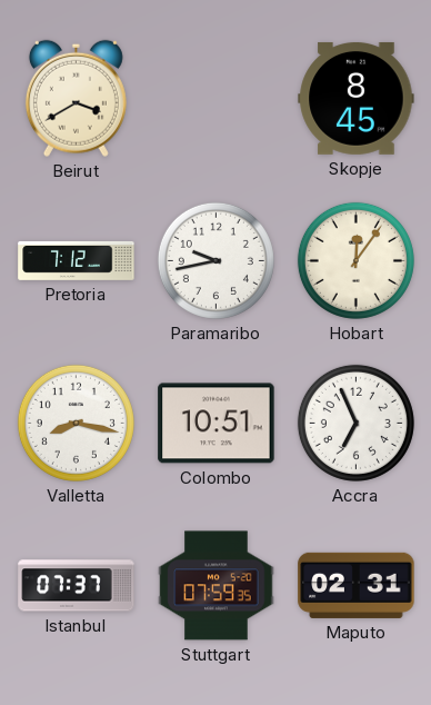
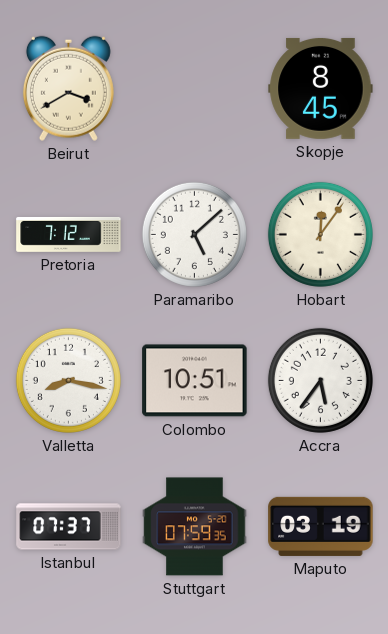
Paramaribo: 9:43 -> 5:08
Accra: 6:56 -> 5:36
Maputo: 02:31 -> 03:19
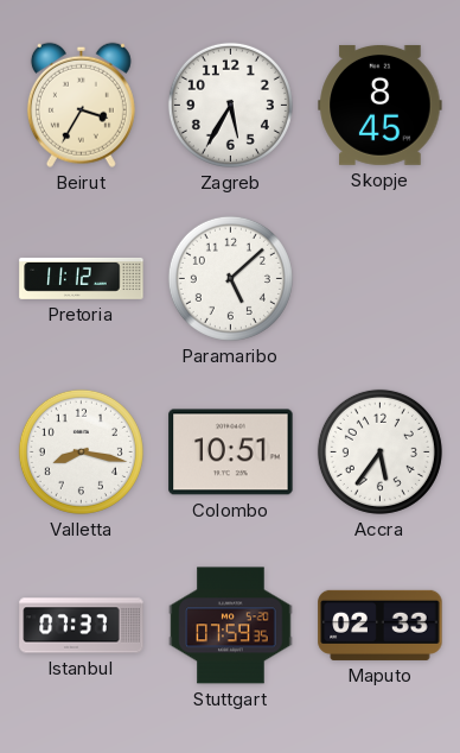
Beirut: 3:40 -> 3:35
Zagreb: none -> 5:35
Pretoria: 7:12 -> 11:12
Hobart: 12:06 -> none
Maputo: 03:19 -> 02:33
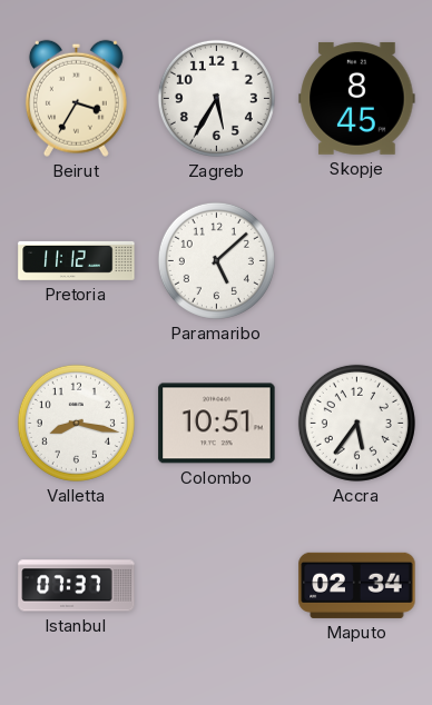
Stuttgart: 07:59 -> none
Maputo: 02:33 -> 02:34
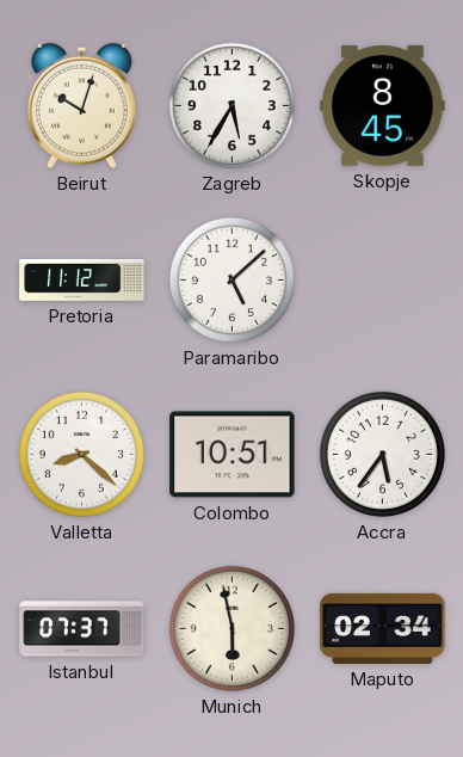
Beirut: 3:35 -> 10:03
Valletta: 8:17 -> 8:22
Munich: none -> 5:58
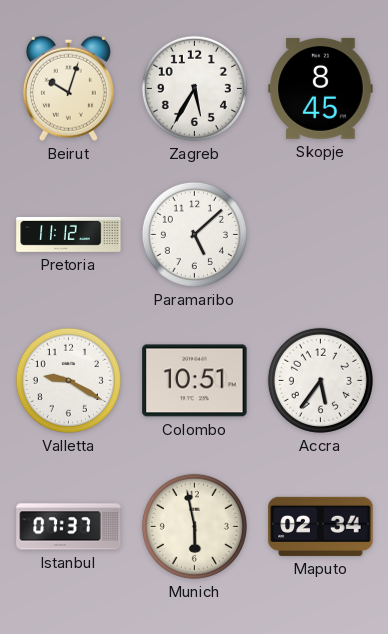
Valletta: 8:22 -> 9:20
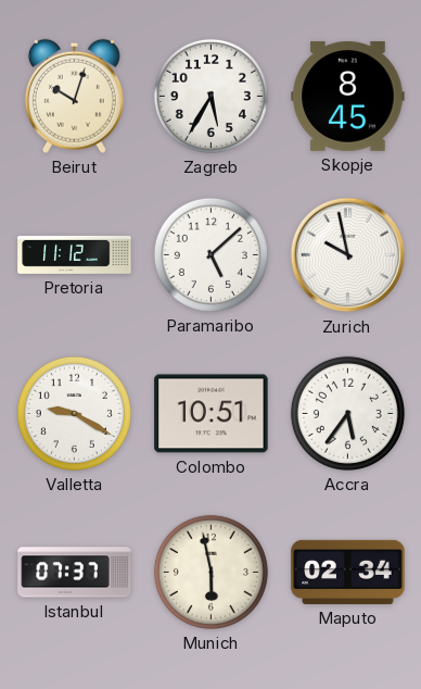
Zurich: none -> 9:58
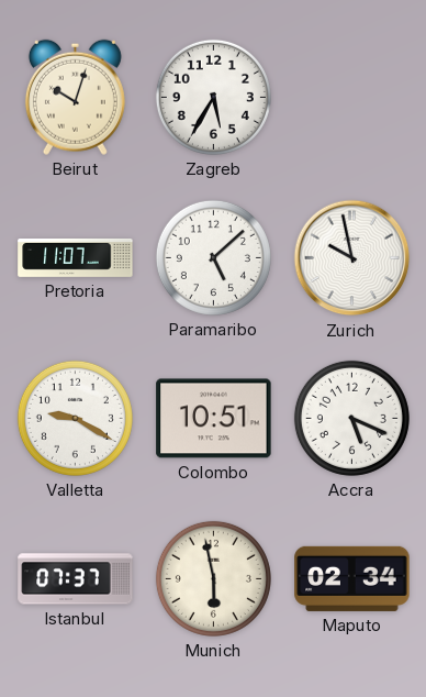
Skopje: 8:45 -> none
Pretoria: 11:12 -> 11:07
Accra: 5:36 -> 5:19
